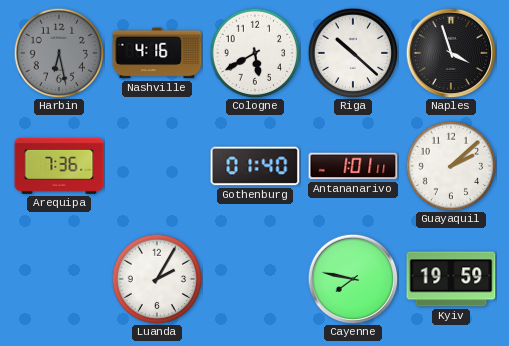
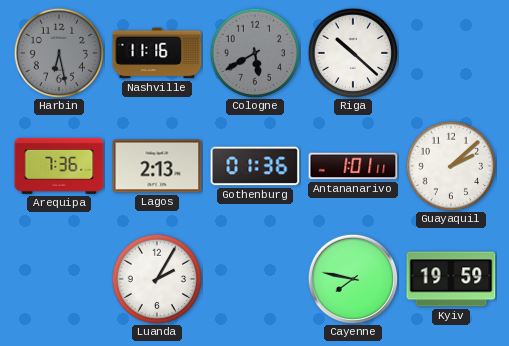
Nashville: 4:16 -> 11:16
Cologne dial: white -> grey
Naples: 3:57 -> none
Lagos: none -> 2:13
Gothenburg: 01:40 -> 01:36
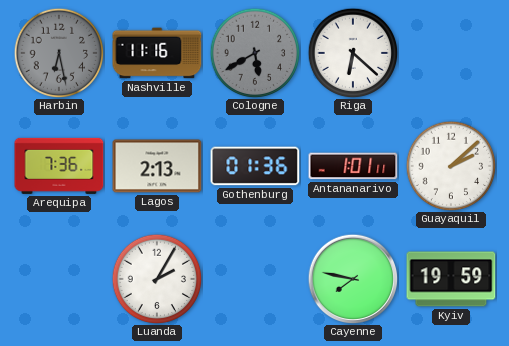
Riga: 10:22 -> 6:22
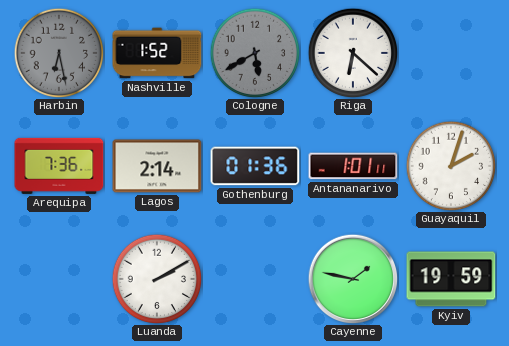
Nashville: 11:16 -> 1:52
Lagos: 2:13 -> 2:14
Guayaquil: 2:08 -> 2:03
Luanda: 2:05 -> 2:10
Cayenne: 7:47 -> 1:47
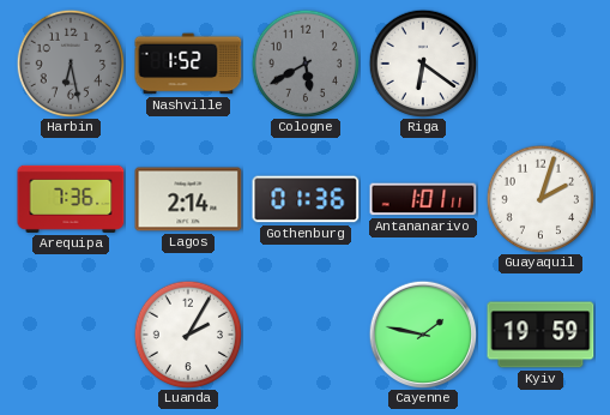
Riga: 6:22 -> 6:21
Luanda: 2:10 -> 2:05
